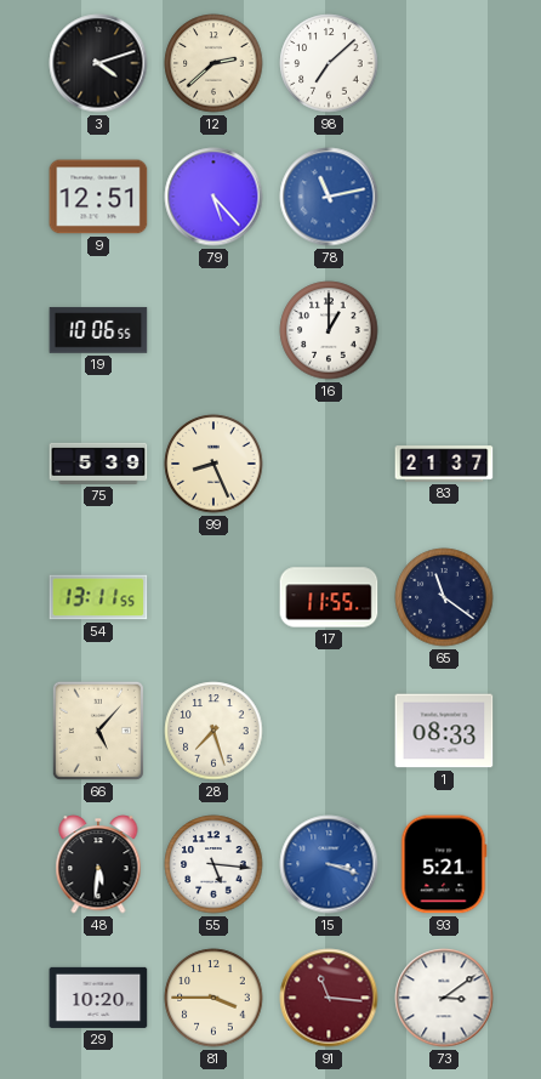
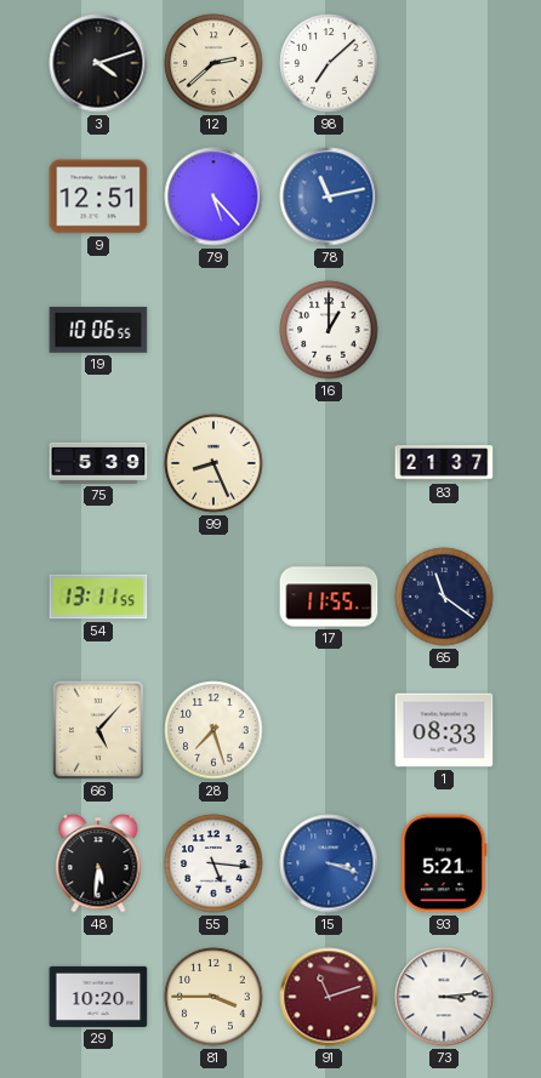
91: 11:16 -> 11:12
73: 3:09 -> 3:14
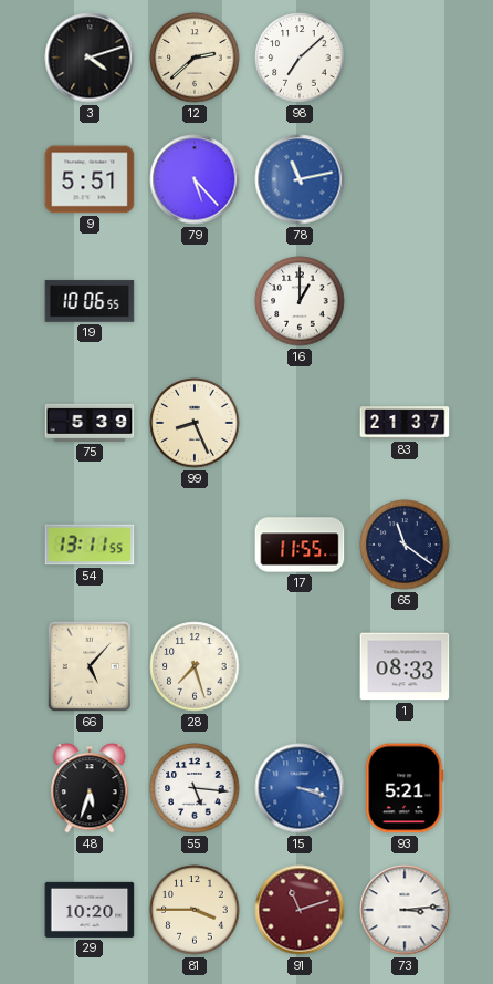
9: 12:51 -> 5:51
48: 5:31 -> 5:33
